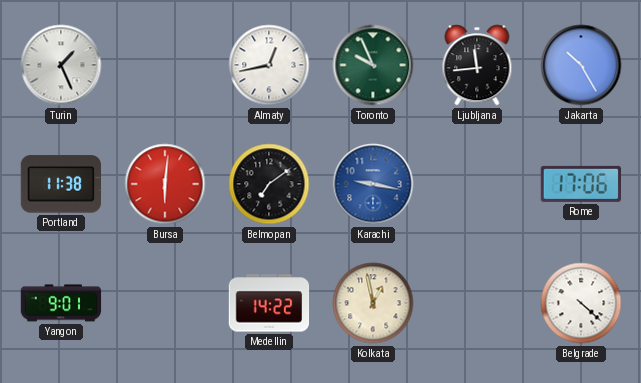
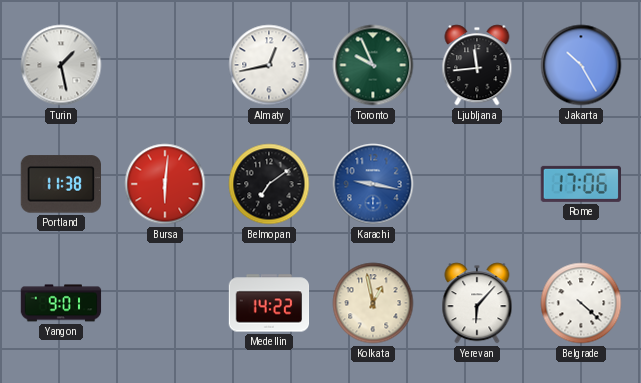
Turin: 1:26 -> 1:28
Yerevan: none -> 6:07
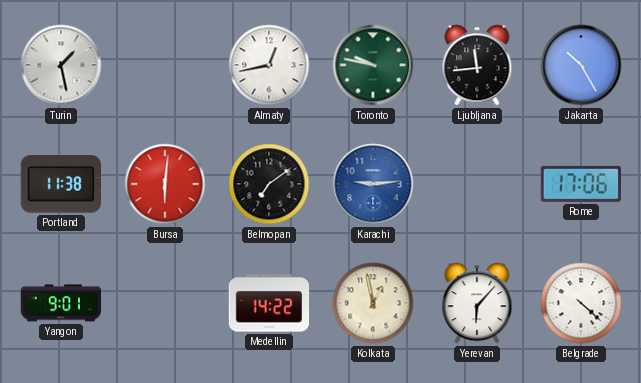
Toronto: 9:56 -> 9:47
Karachi: 9:17 -> 9:14
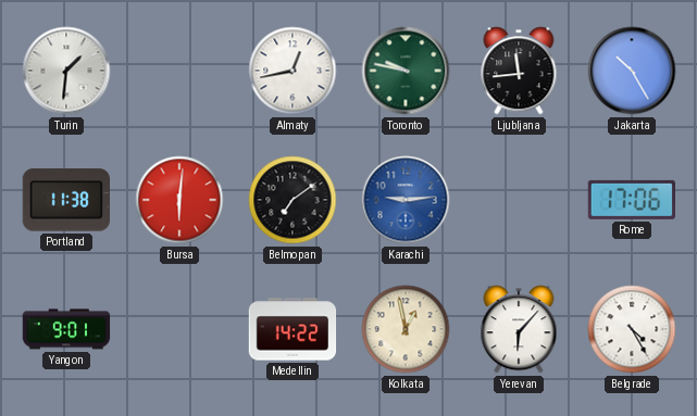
Turin: 1:28 -> 1:31
Belgrade: 4:22 -> 4:25
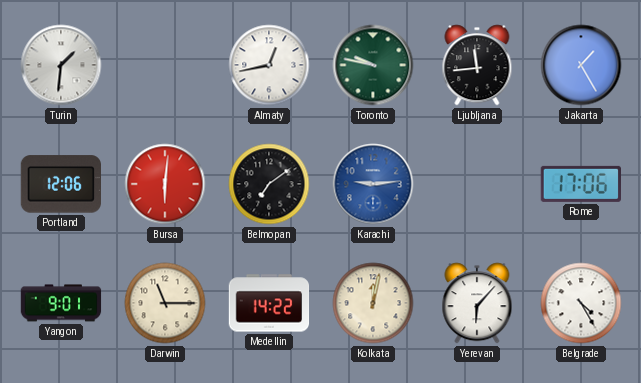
Jakarta: 10:25 -> 1:25
Portland: 11:38 -> 12:06
Darwin: none -> 11:15
Kolkata: 12:58 -> 12:02
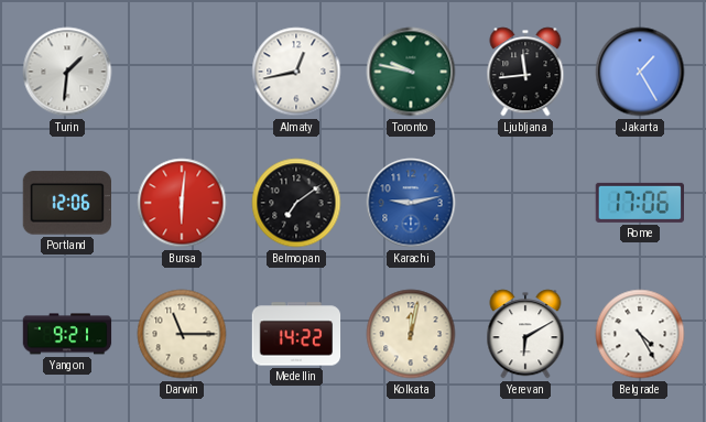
Karachi: 9:14 -> 9:13
Yangon: 9:01 -> 9:21
Yerevan: 6:07 -> 6:10
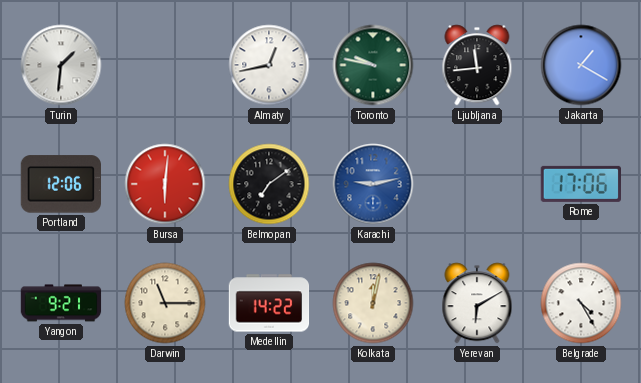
Jakarta: 1:25 -> 1:20
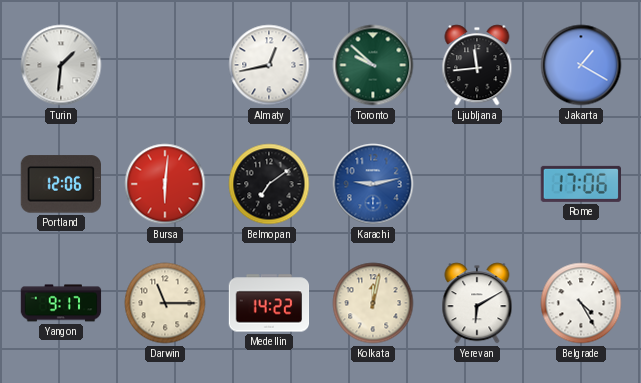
Toronto: 9:47 -> 9:52
Yangon: 9:21 -> 9:17
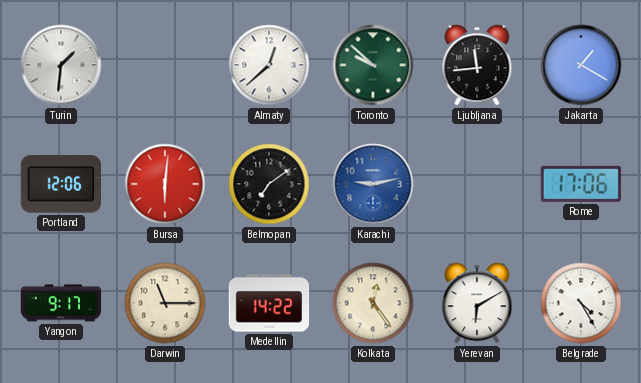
Almaty: 12:43 -> 12:38
Kolkata: 12:02 -> 12:24
